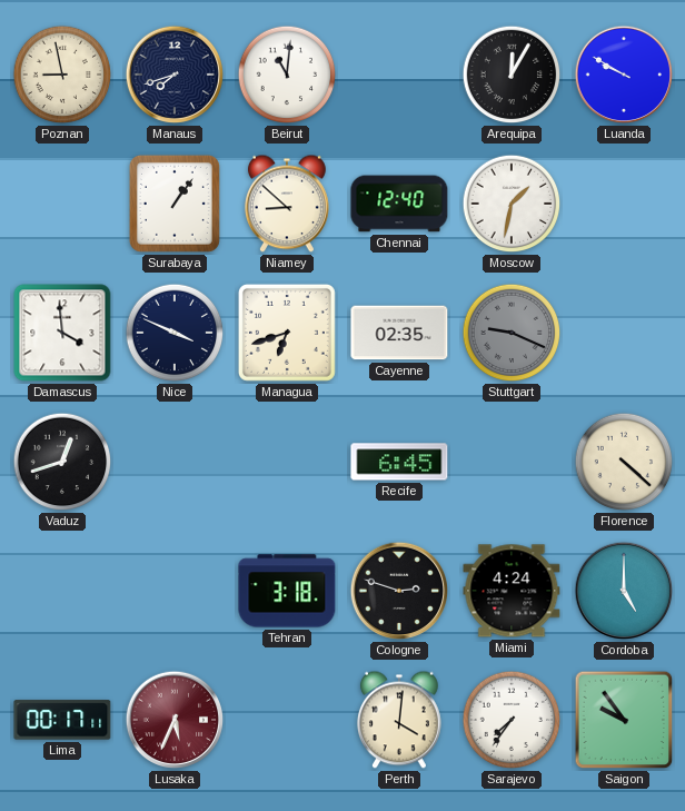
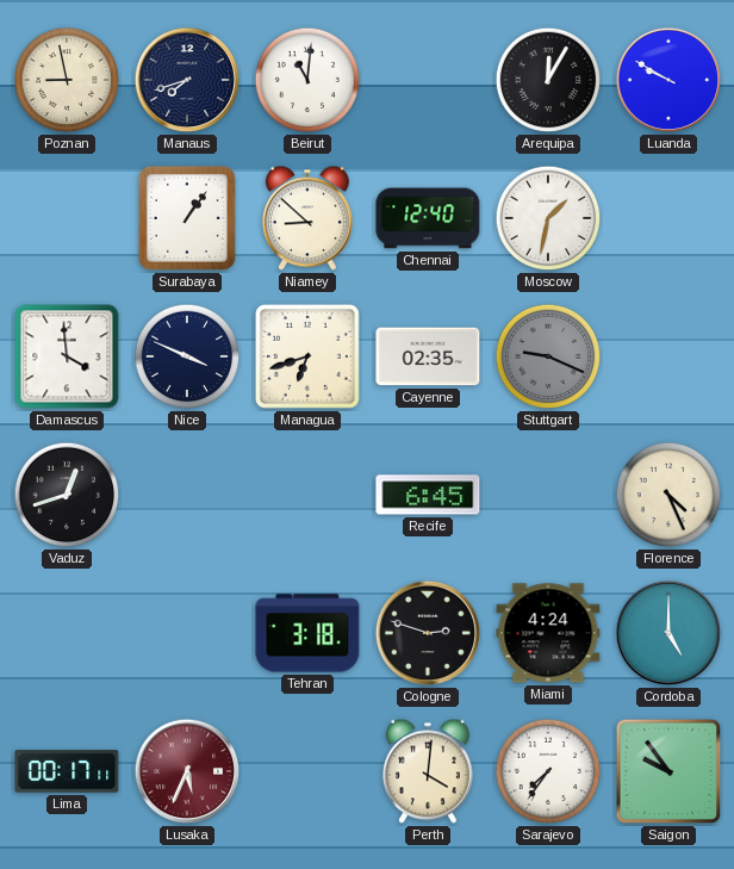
Florence: 4:22 -> 4:26
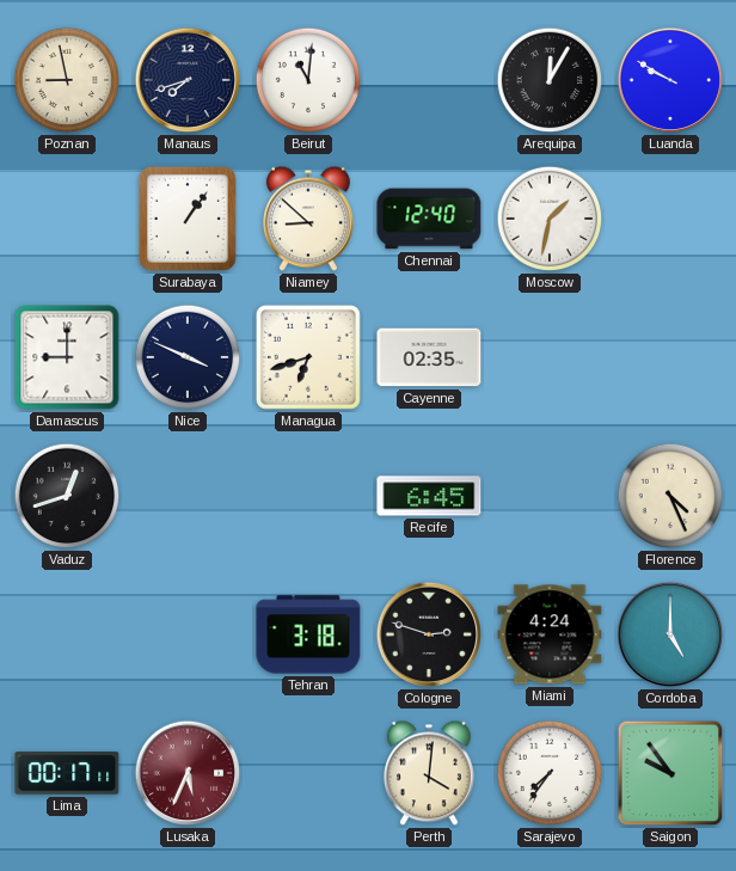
Damascus: 3:59 -> 9:00
Stuttgart: 9:19 -> none
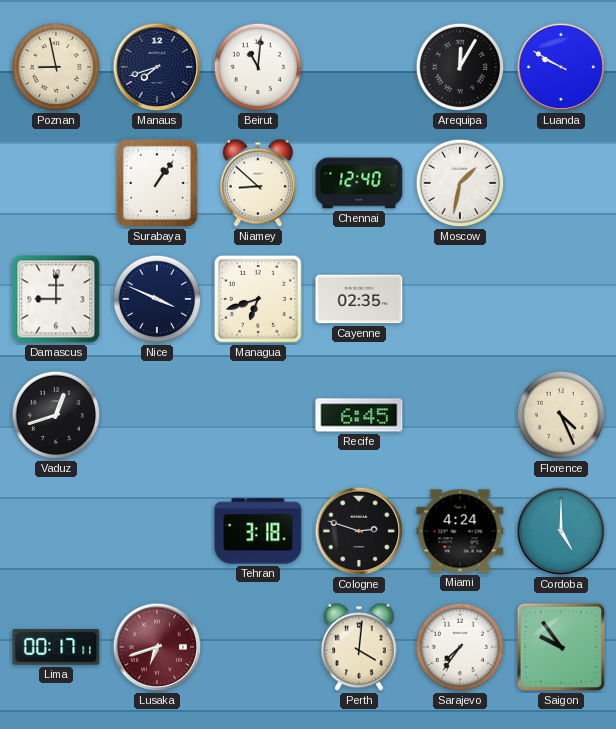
Lusaka: 5:34 -> 6:42
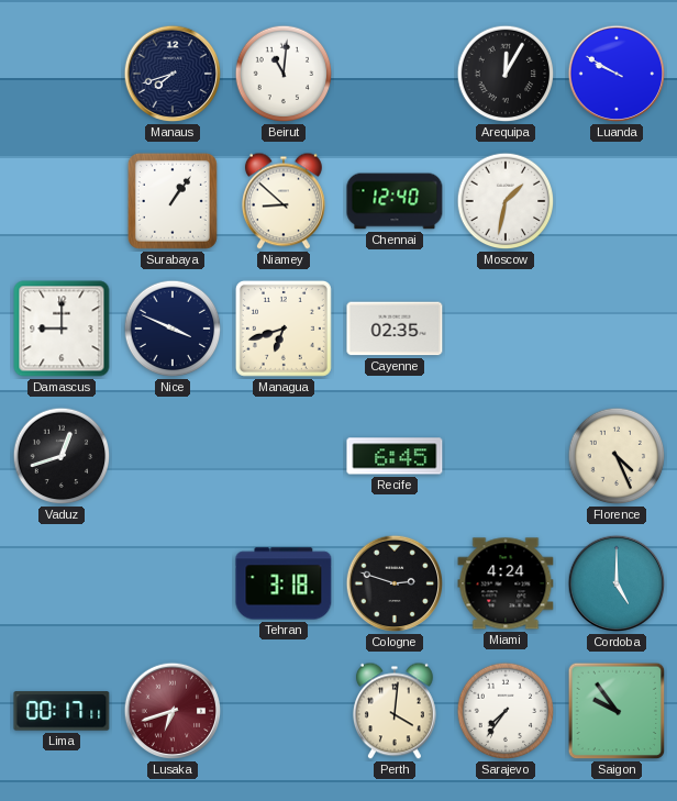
Poznan: 8:58 -> none
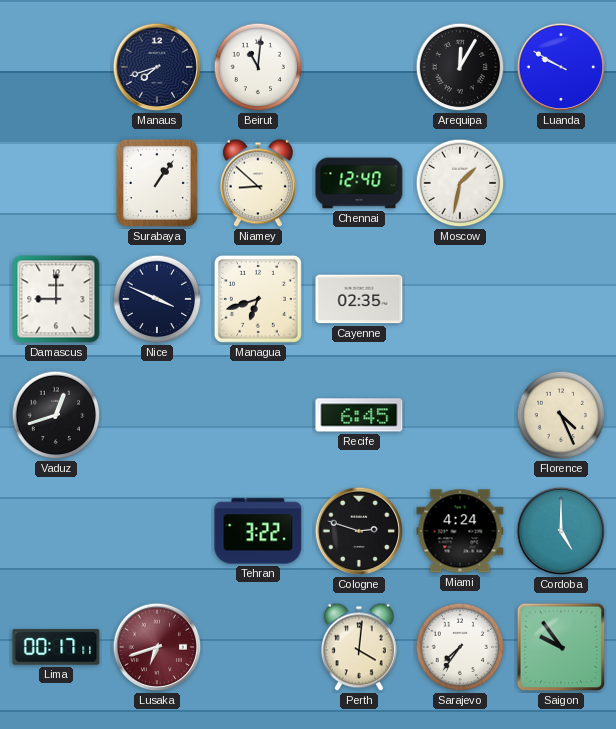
Tehran: 3:18 -> 3:22
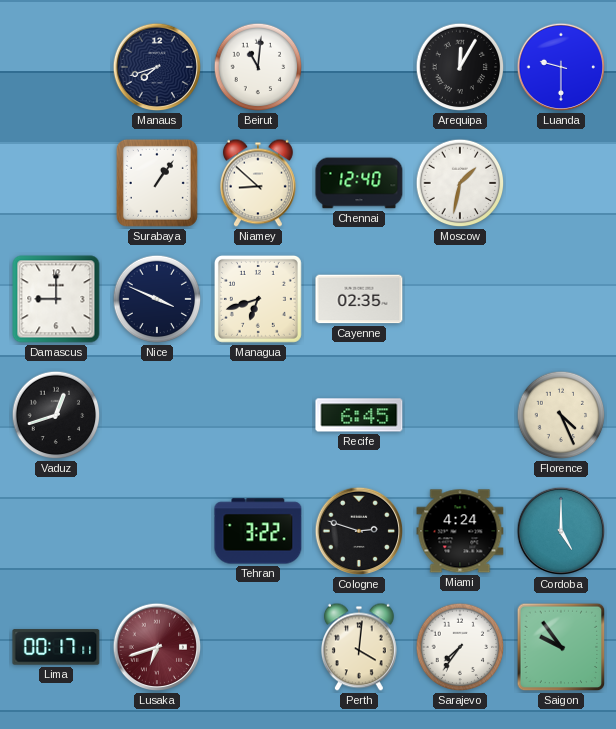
Luanda: 9:50 -> 9:30
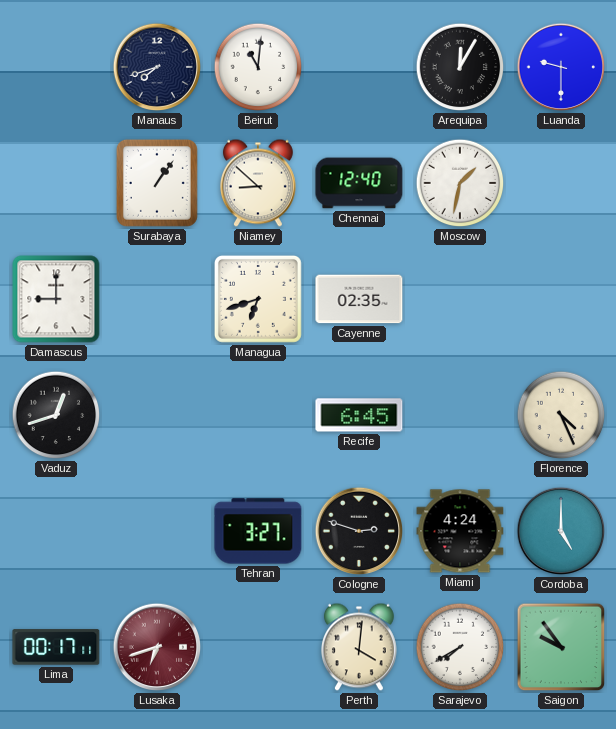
Nice: 3:49 -> none
Tehran: 3:22 -> 3:27
Sarajevo: 7:36 -> 7:40
